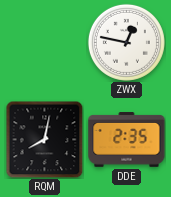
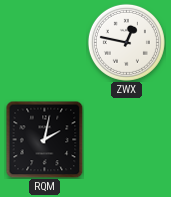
RQM: 8:02 -> 2:02
DDE: 2:35 -> none
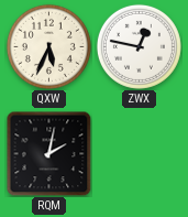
QXW: none -> 5:34
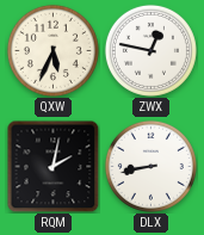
DLX: none -> 8:43
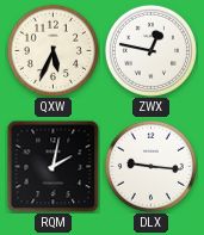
DLX: 8:43 -> 9:16
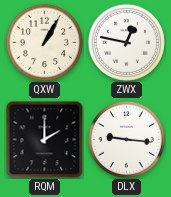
QXW: 5:34 -> 1:05
RQM: 2:02 -> 2:00
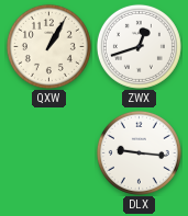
ZWX: 12:47 -> 12:42
RQM: 2:00 -> none
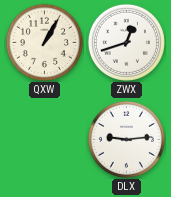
DLX: 9:16 -> 9:14
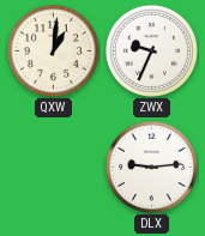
QXW: 1:05 -> 1:01
ZWX: 12:42 -> 9:34
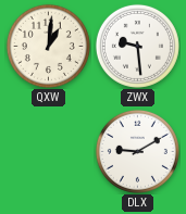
ZWX: 9:34 -> 9:29
DLX: 9:14 -> 9:10
